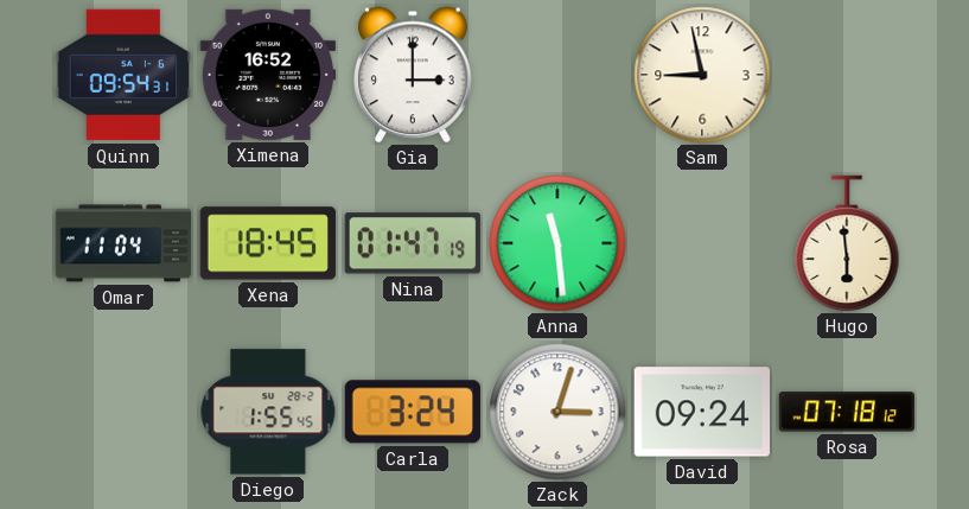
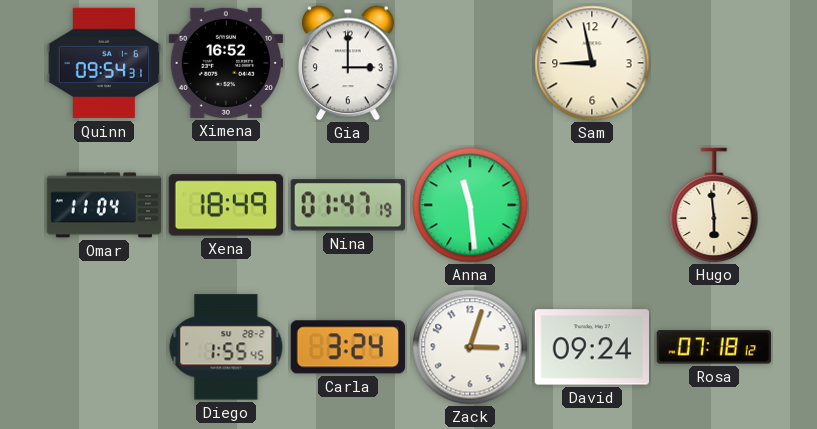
Xena: 18:45 -> 18:49
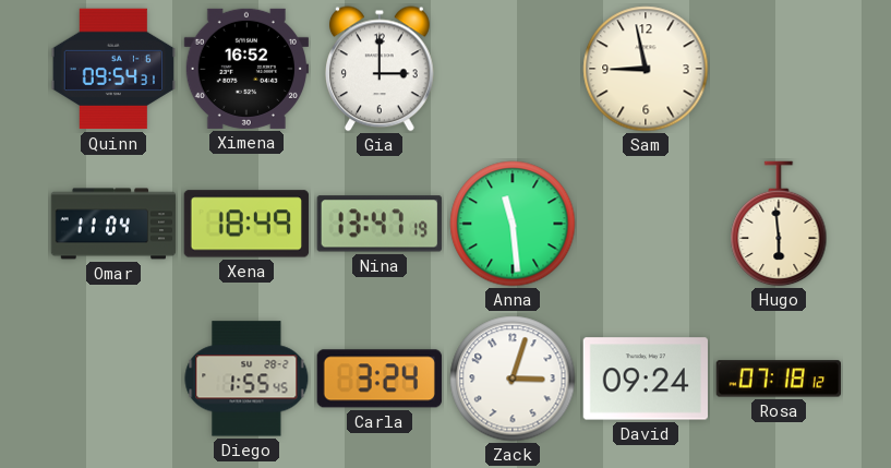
Nina: 01:47 -> 13:47
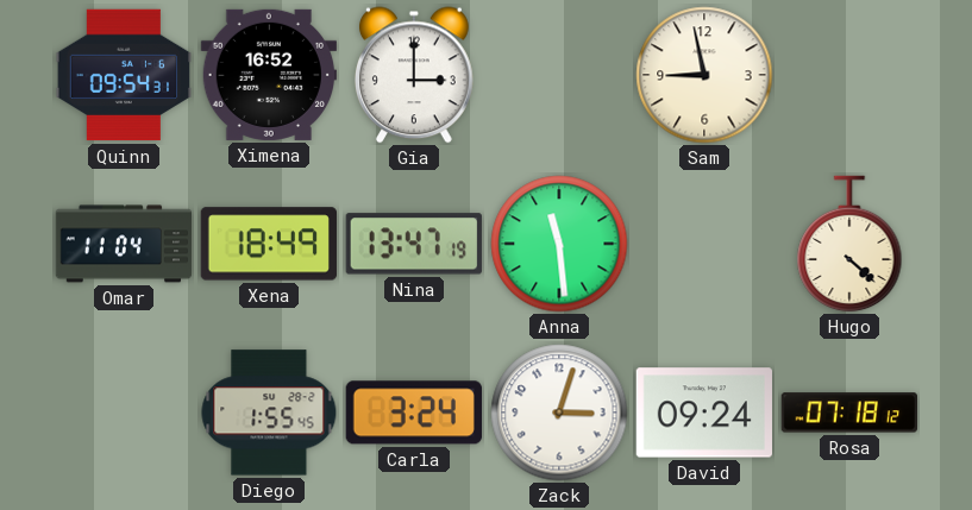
Hugo: 5:59 -> 4:22
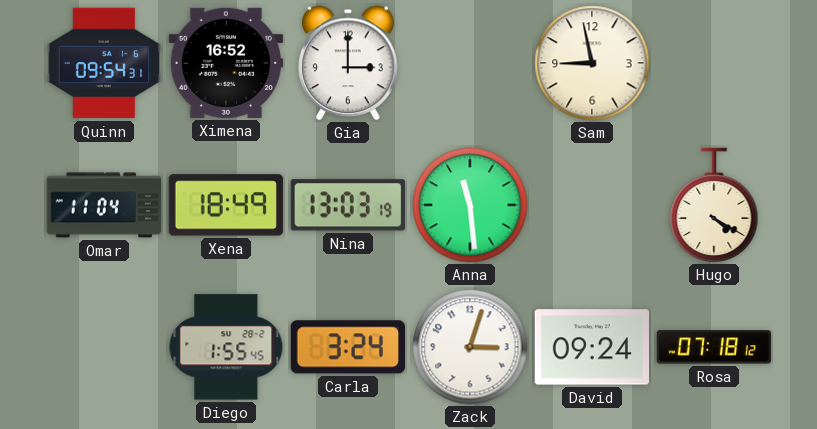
Nina: 13:47 -> 13:03
Hugo: 4:22 -> 4:20
